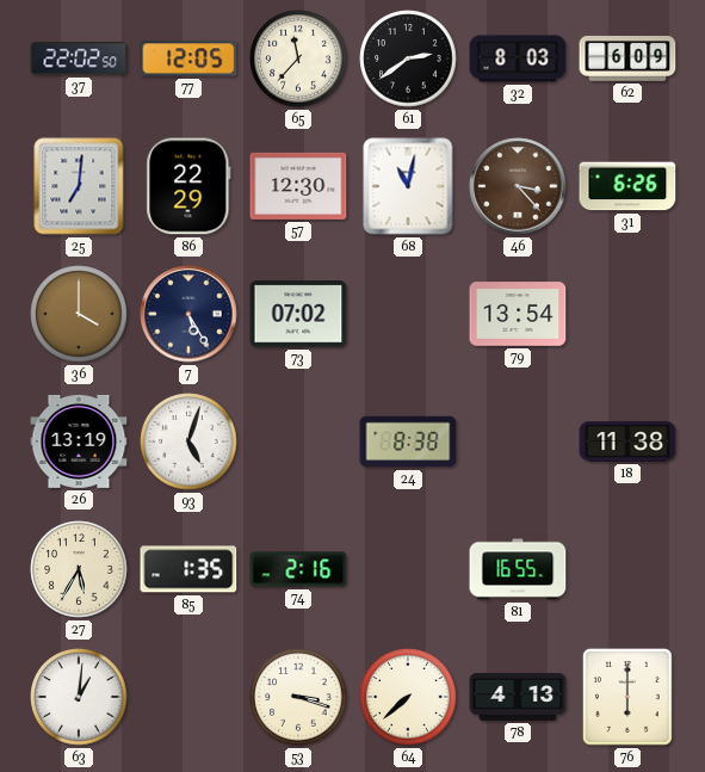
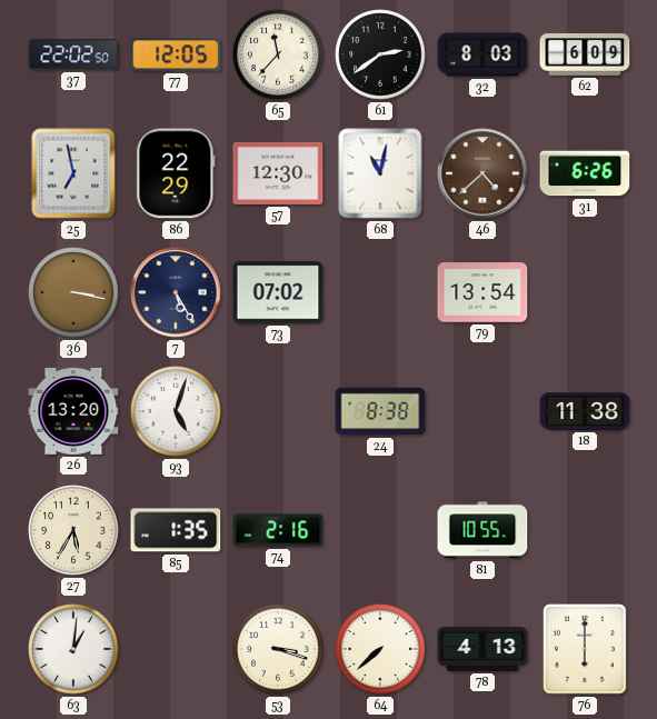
25: 7:01 -> 6:58
46: 3:23 -> 4:38
36: 4:00 -> 3:17
26: 13:19 -> 13:20
81: 16:55 -> 10:55
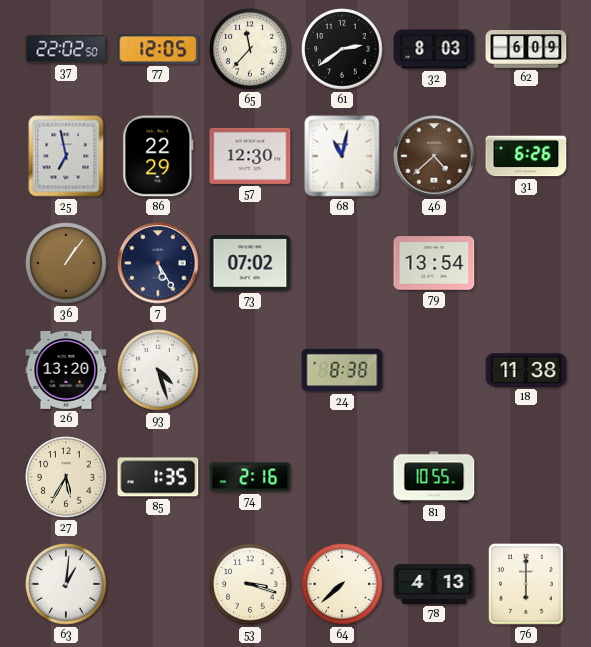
36: 3:17 -> 1:06
93: 5:03 -> 4:27
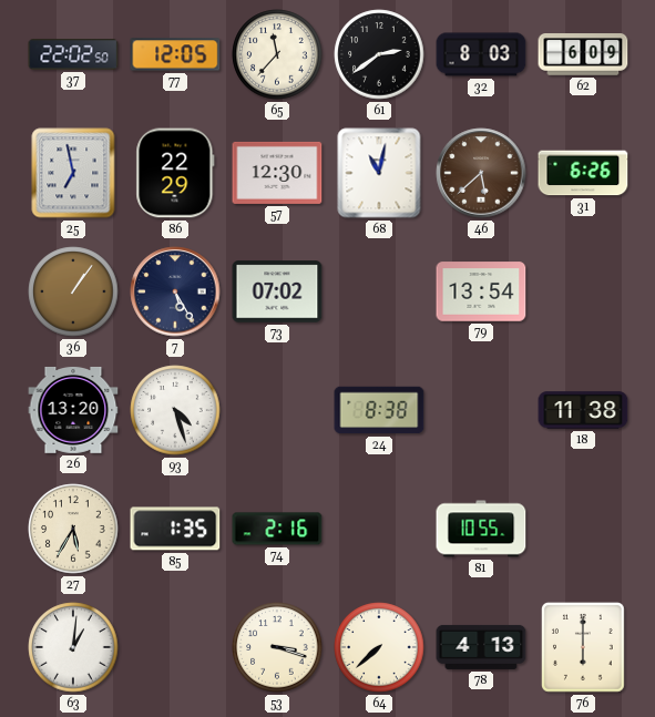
46: 4:38 -> 5:38
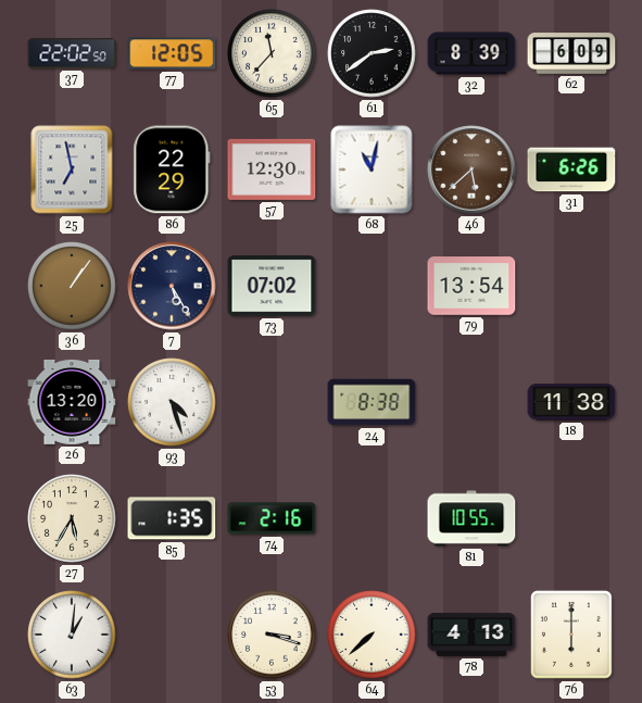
32: 8:03 -> 8:39
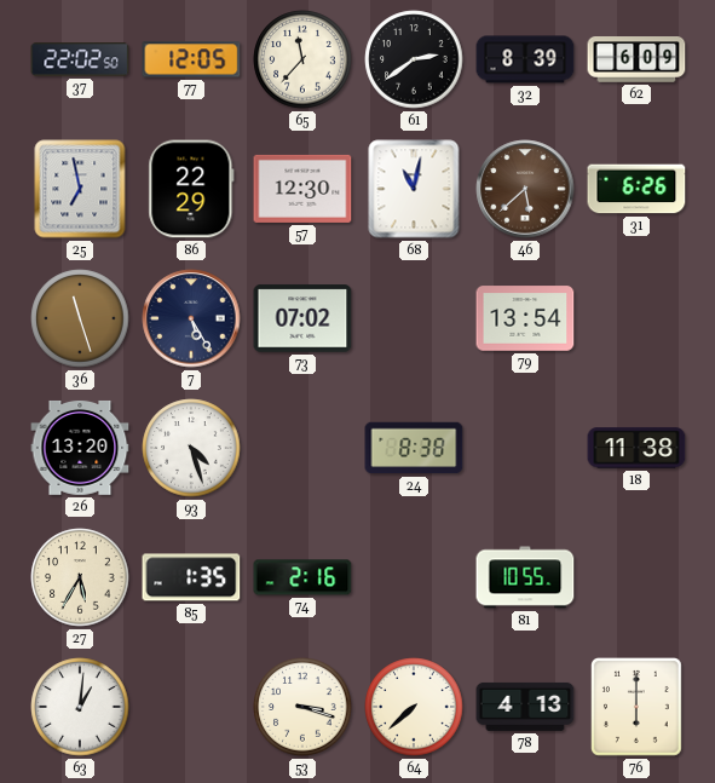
36: 1:06 -> 11:27
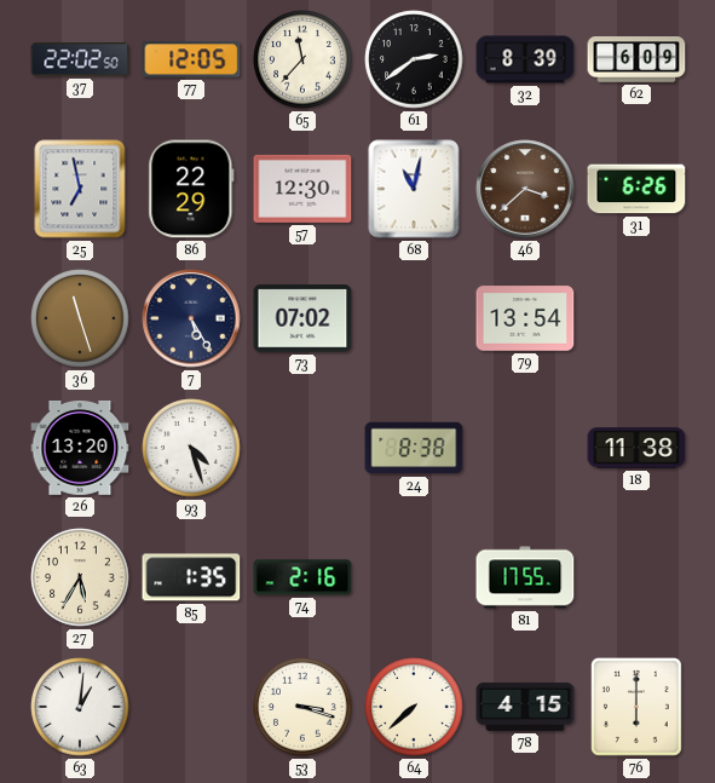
46: 5:38 -> 3:38
81: 10:55 -> 17:55
78: 4:13 -> 4:15
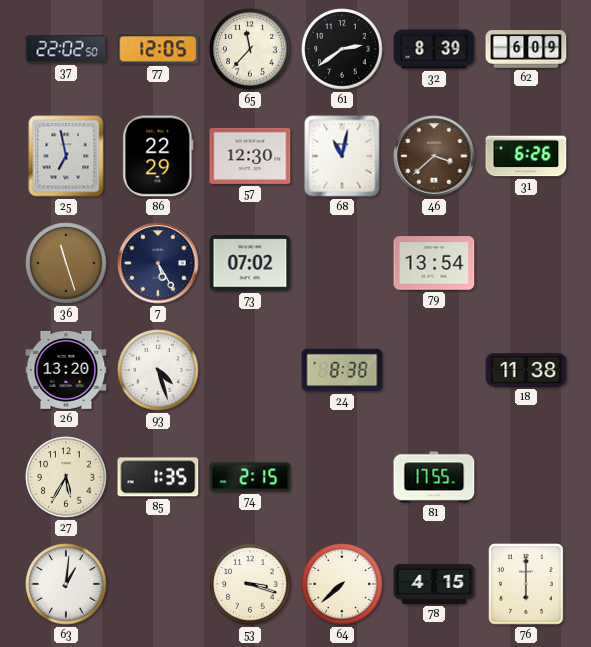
74: 2:16 -> 2:15
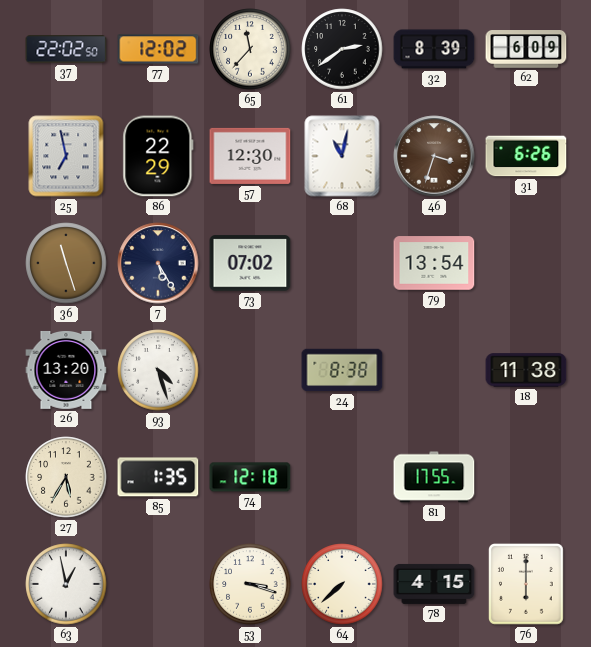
77: 12:05 -> 12:02
46: 3:38 -> 3:33
74: 2:15 -> 12:18
63: 1:01 -> 12:58
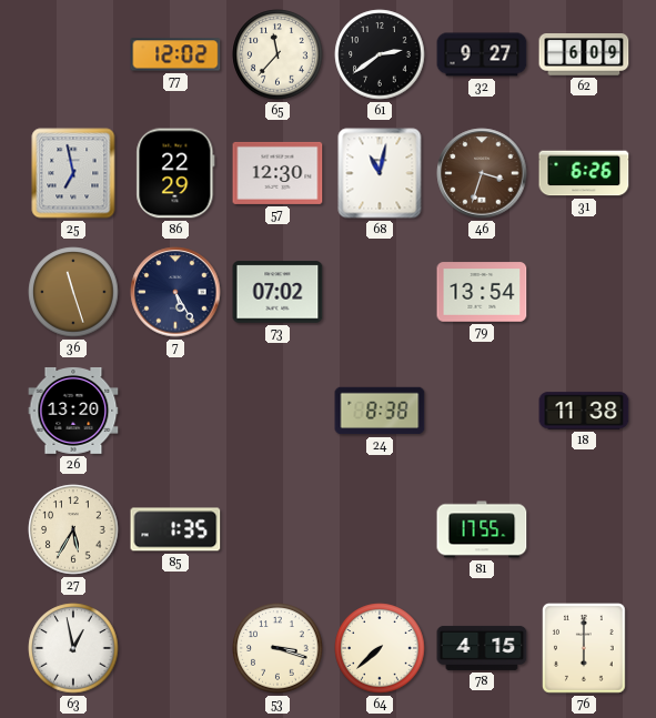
37: 22:02 -> none
32: 8:39 -> 9:27
93: 4:27 -> none
74: 12:18 -> none
